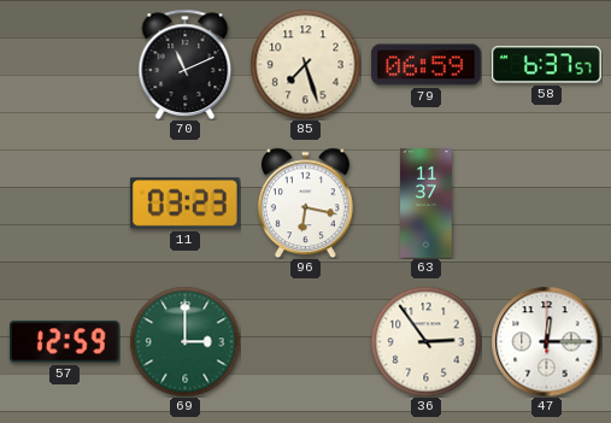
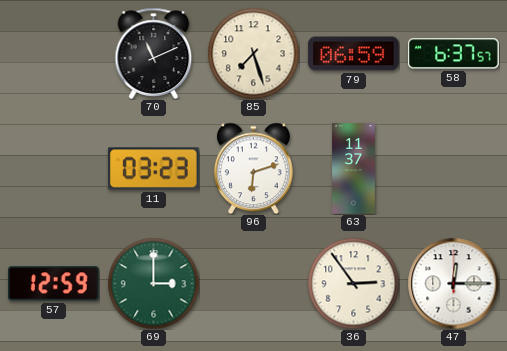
96: 6:17 -> 6:12
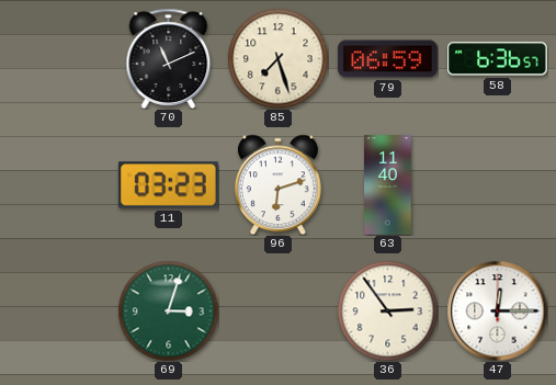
58: 6:37 -> 6:36
63: 11:37 -> 11:40
57: 12:59 -> none
69: 3:00 -> 3:03
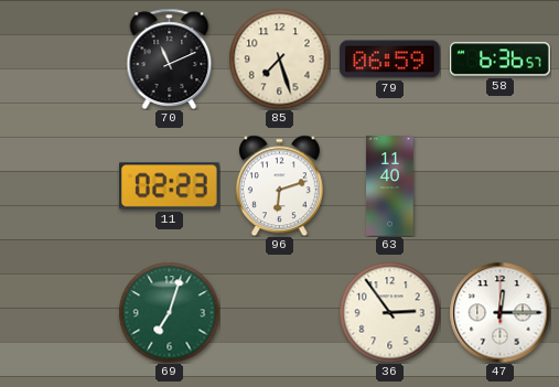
11: 03:23 -> 02:23
69: 3:03 -> 7:03
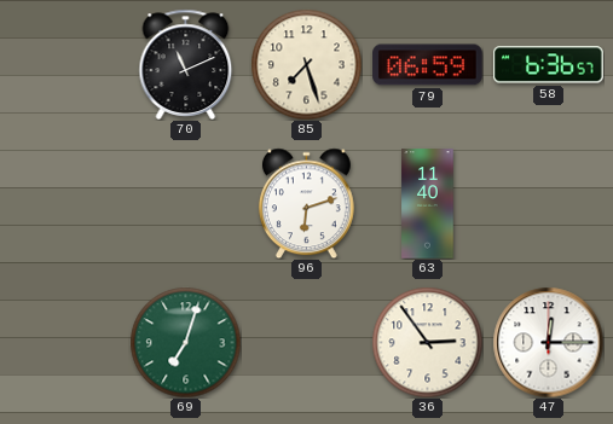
11: 02:23 -> none
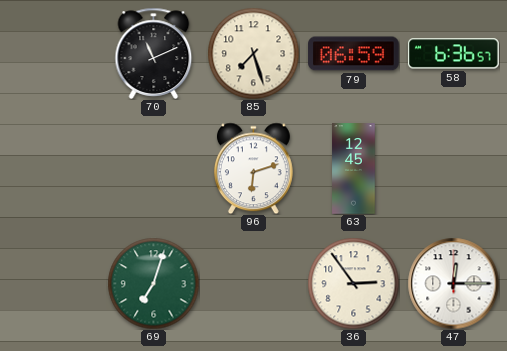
63: 11:40 -> 12:45
